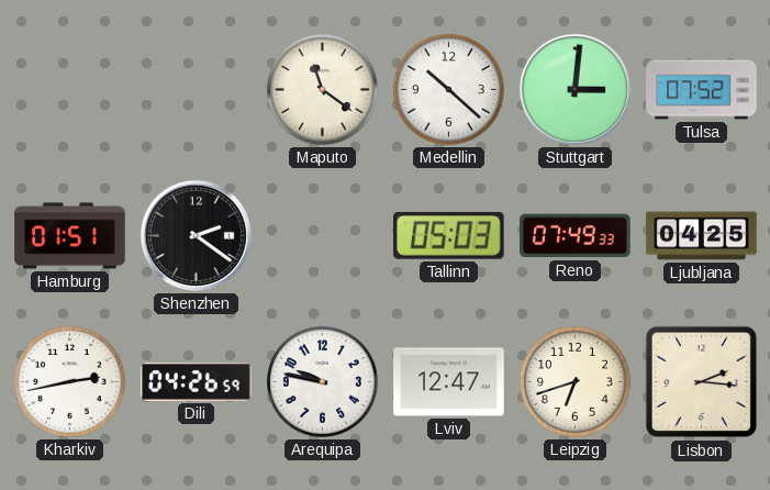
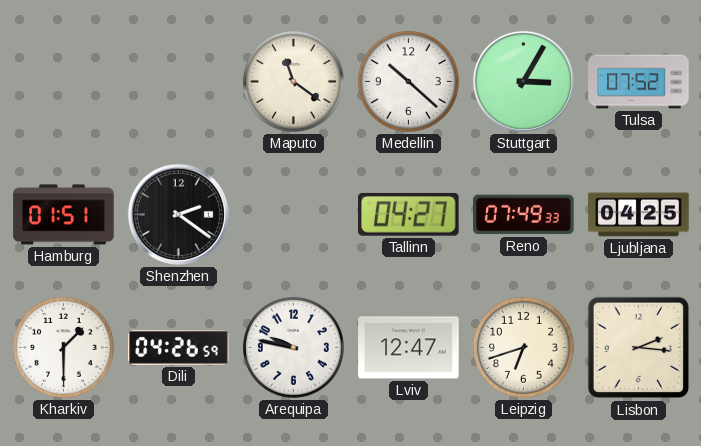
Stuttgart: 3:01 -> 3:05
Tallinn: 05:03 -> 04:27
Kharkiv: 2:43 -> 1:30
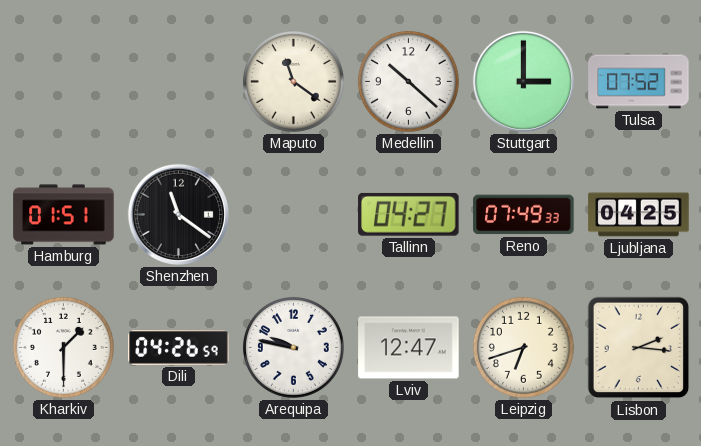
Stuttgart: 3:05 -> 3:00
Shenzhen: 2:21 -> 11:21
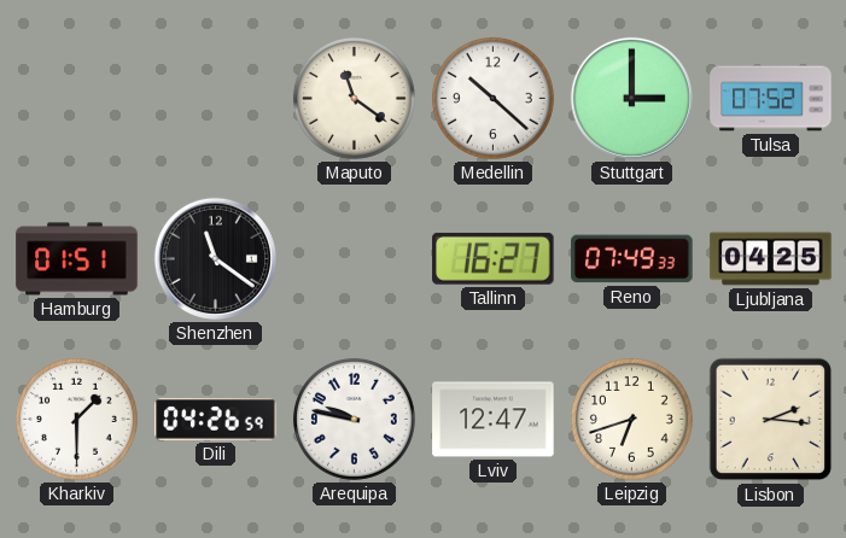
Tallinn: 04:27 -> 16:27
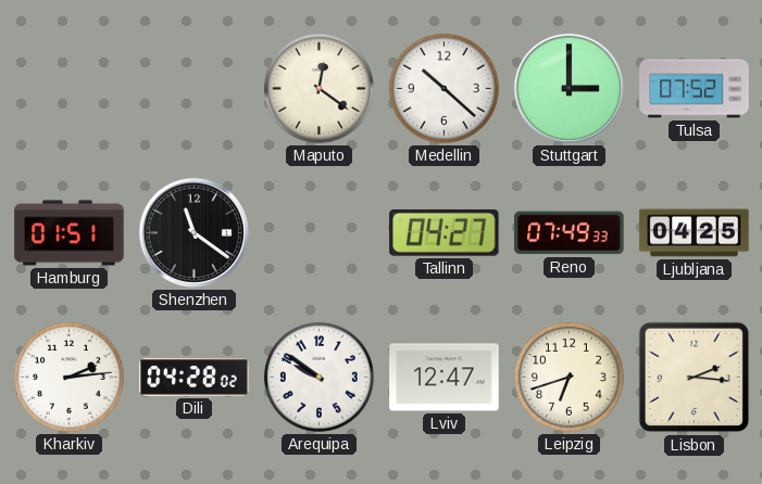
Maputo: 11:21 -> 12:21
Tallinn: 16:27 -> 04:27
Kharkiv: 1:30 -> 2:14
Dili: 04:26 -> 04:28
Arequipa: 9:47 -> 9:51
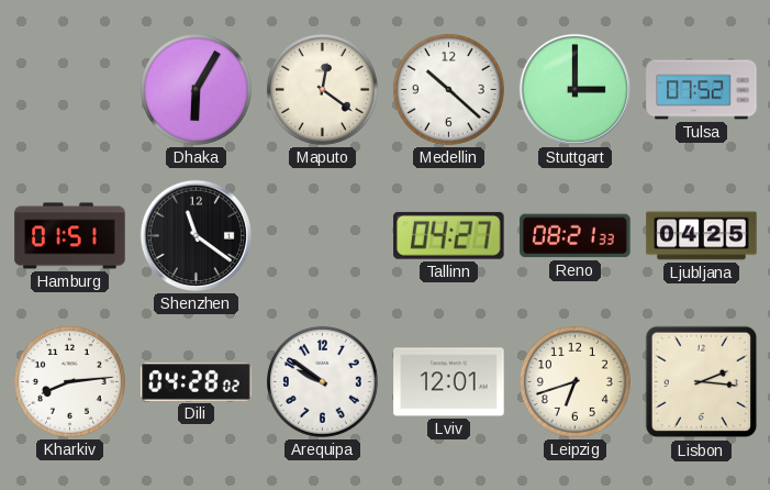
Dhaka: none -> 6:05
Reno: 07:49 -> 08:21
Kharkiv: 2:14 -> 8:14
Lviv: 12:47 -> 12:01
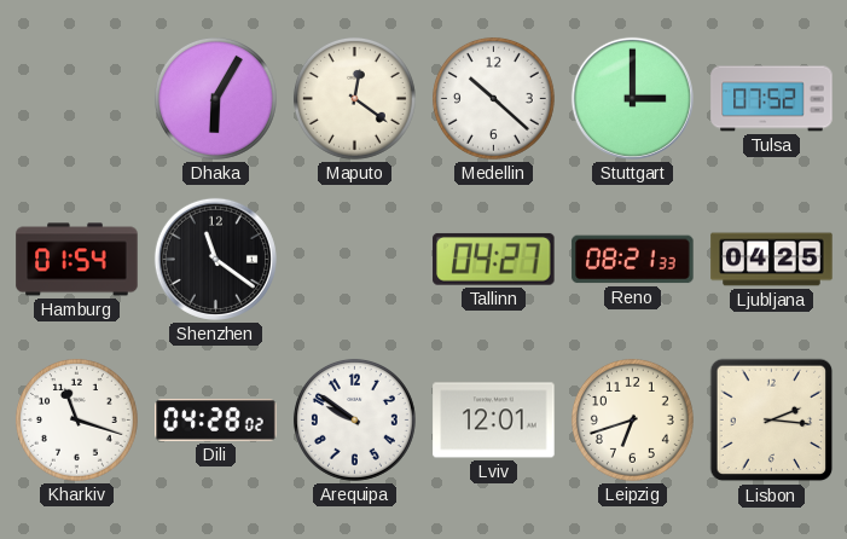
Hamburg: 01:51 -> 01:54
Kharkiv: 8:14 -> 11:18
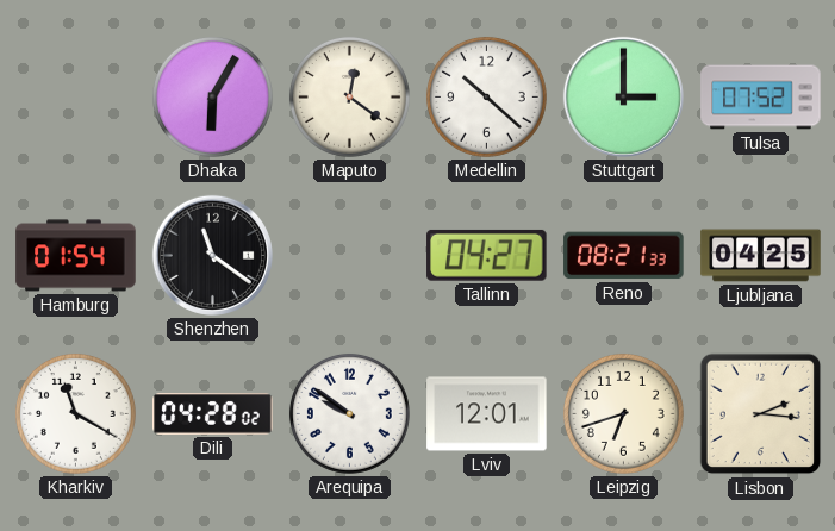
Kharkiv: 11:18 -> 11:20
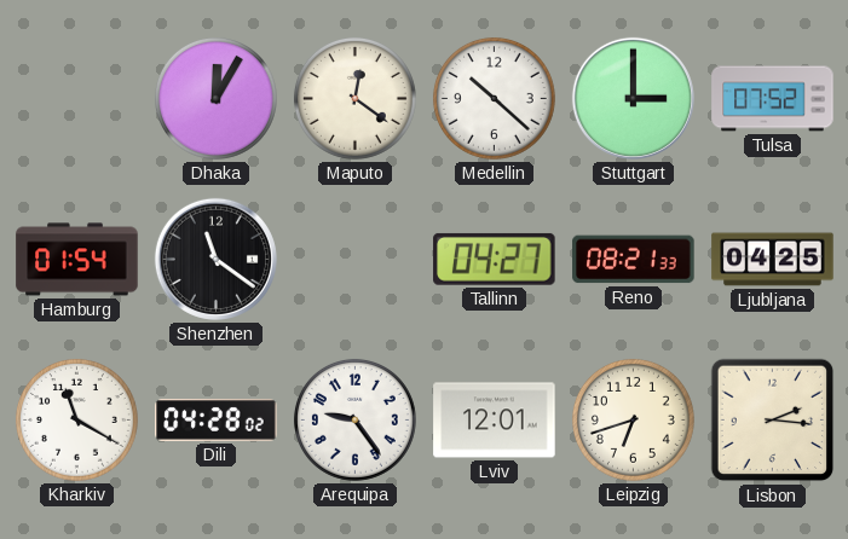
Dhaka: 6:05 -> 12:05
Arequipa: 9:51 -> 9:24
